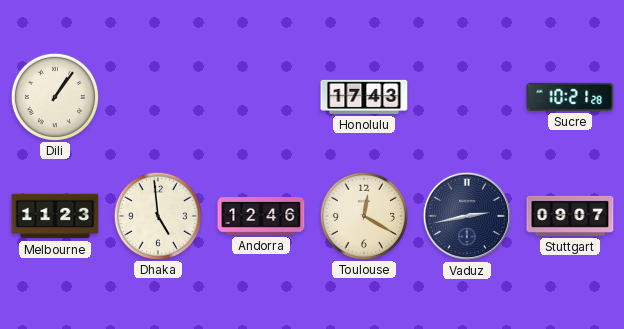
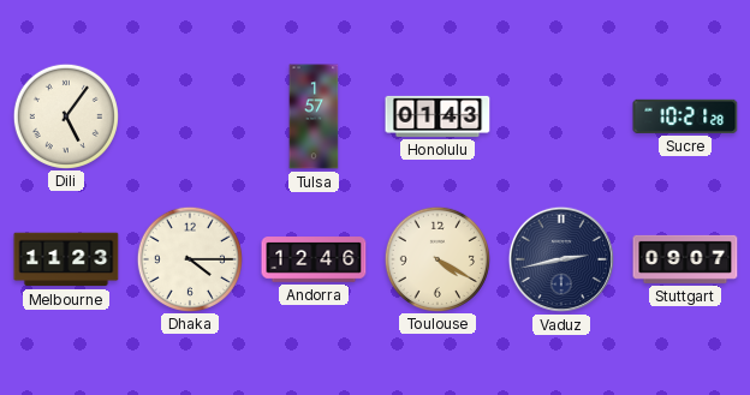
Dili: 1:06 -> 5:06
Tulsa: none -> 1:57
Honolulu: 17:43 -> 01:43
Dhaka: 4:59 -> 4:15
Toulouse: 12:20 -> 4:20
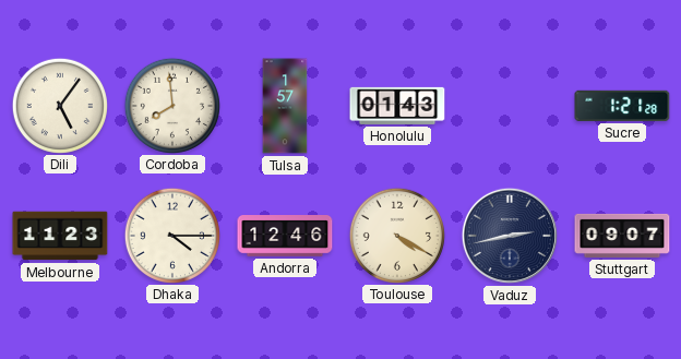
Cordoba: none -> 7:59
Sucre: 10:21 -> 1:21
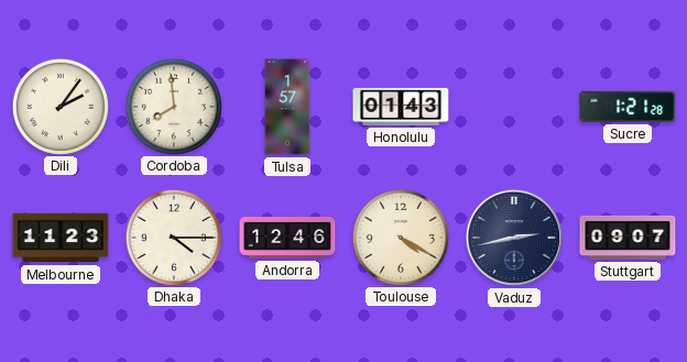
Dili: 5:06 -> 2:06
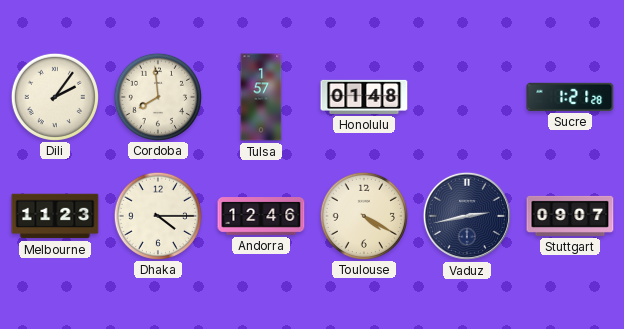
Honolulu: 01:43 -> 01:48
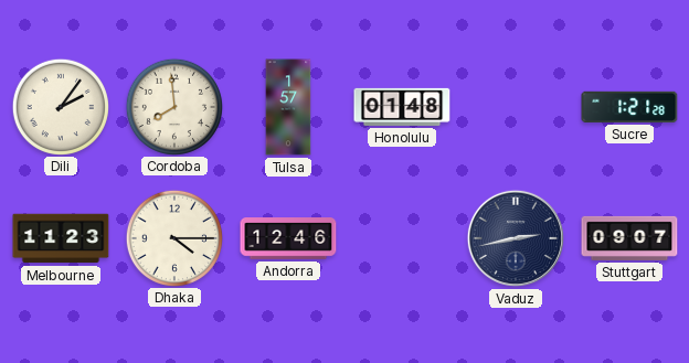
Toulouse: 4:20 -> none
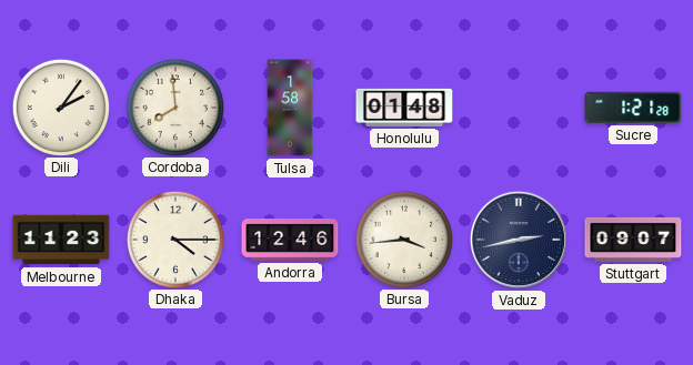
Tulsa: 1:57 -> 1:58
Bursa: none -> 3:44
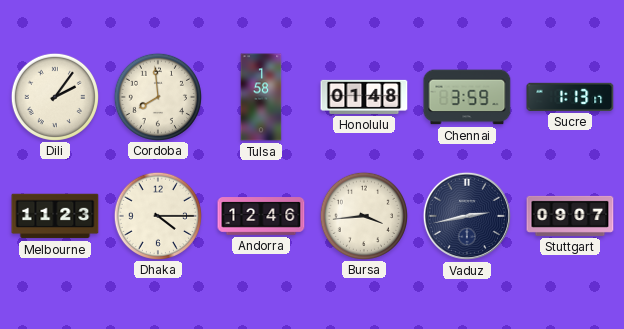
Chennai: none -> 3:59
Sucre: 1:21 -> 1:13
